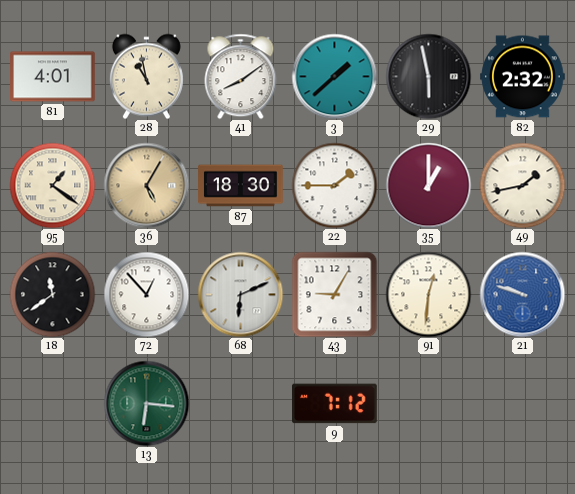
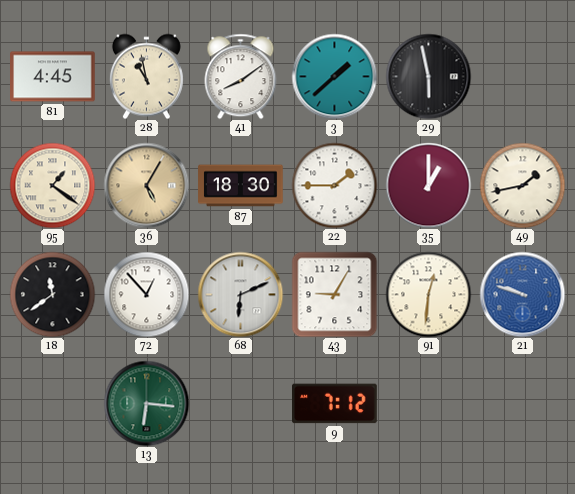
81: 4:01 -> 4:45
82: 2:32 -> none
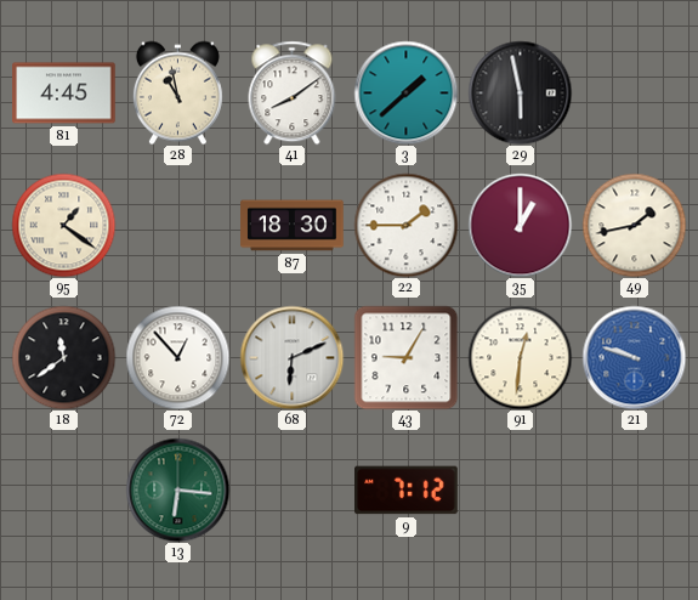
36: 5:05 -> none
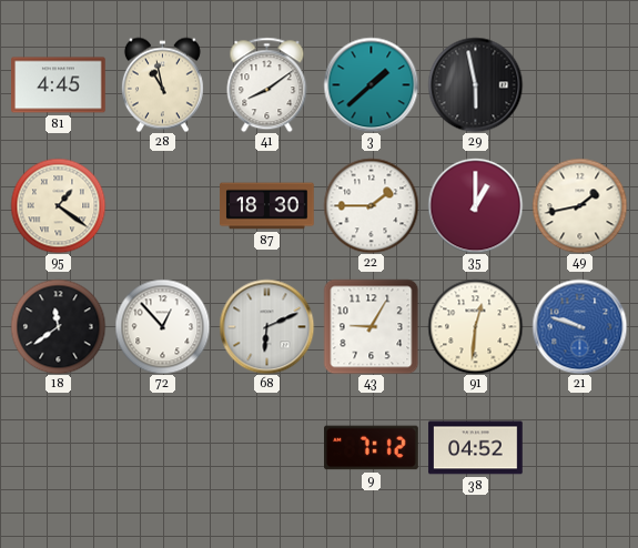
13: 6:16 -> none
38: none -> 04:52
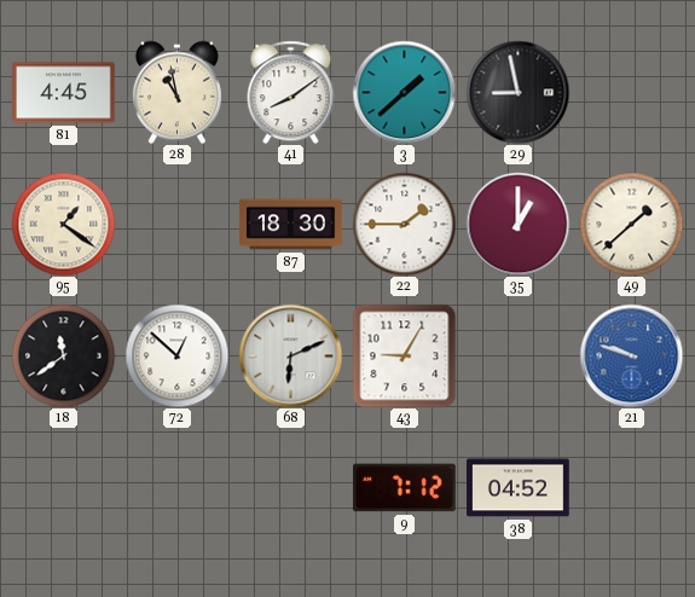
29: 5:58 -> 8:58
49: 1:43 -> 1:38
72: 12:53 -> 12:52
91: 12:31 -> none
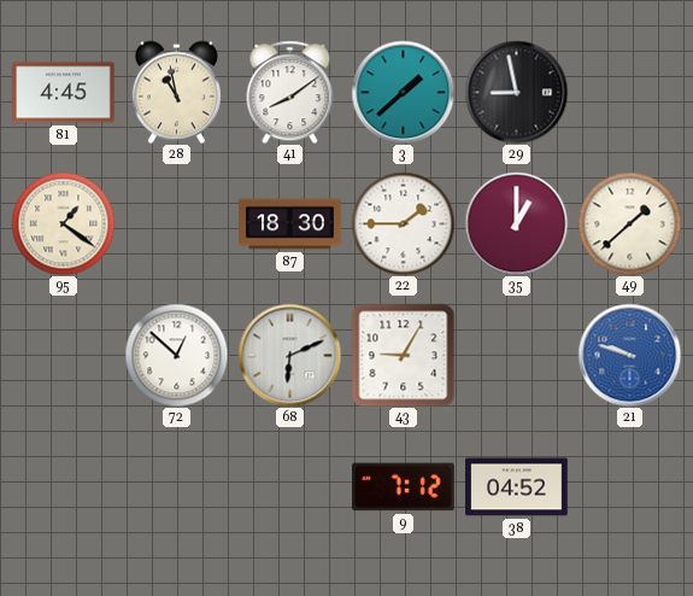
18: 11:39 -> none
